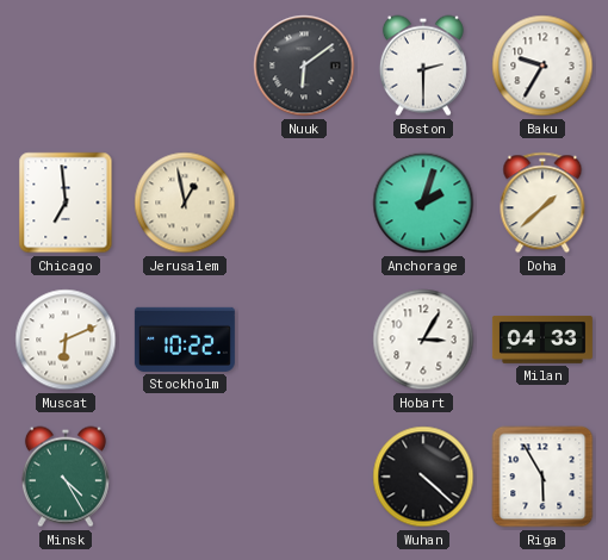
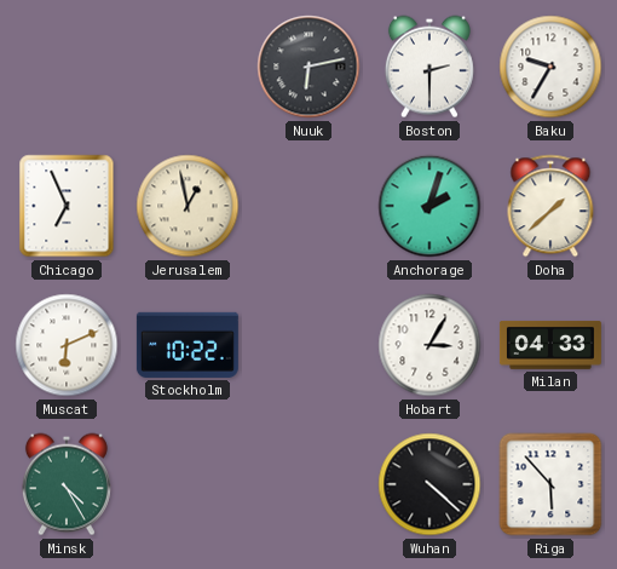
Nuuk: 6:09 -> 6:13
Chicago: 6:59 -> 6:56
Riga: 5:55 -> 5:53
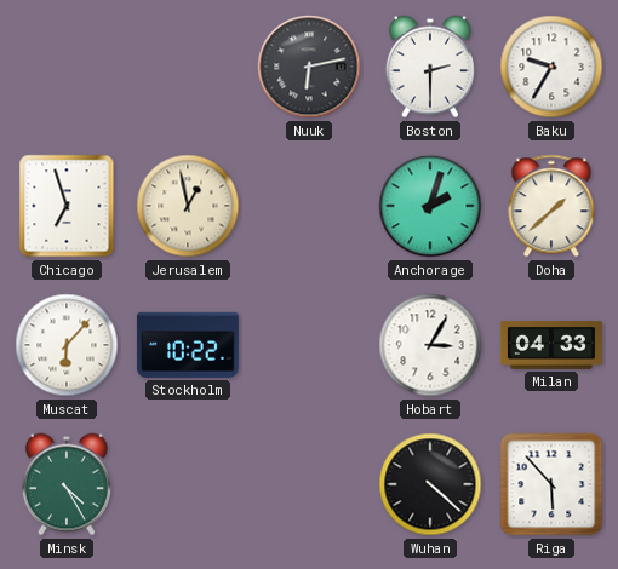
Chicago: 6:56 -> 6:57
Muscat: 6:11 -> 6:07
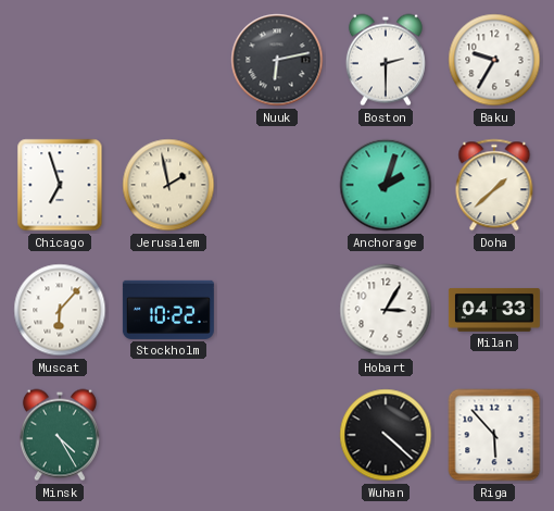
Jerusalem: 12:58 -> 1:58
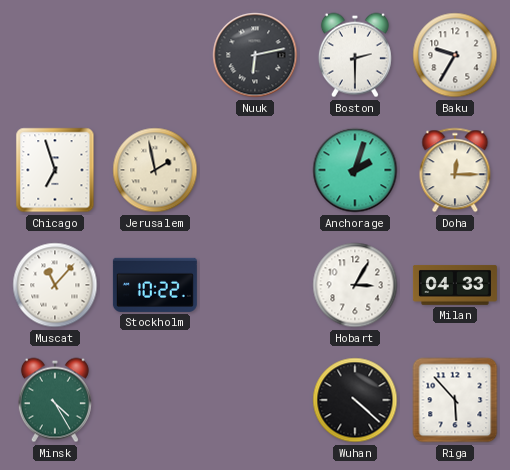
Doha: 1:38 -> 12:15
Muscat: 6:07 -> 11:07
